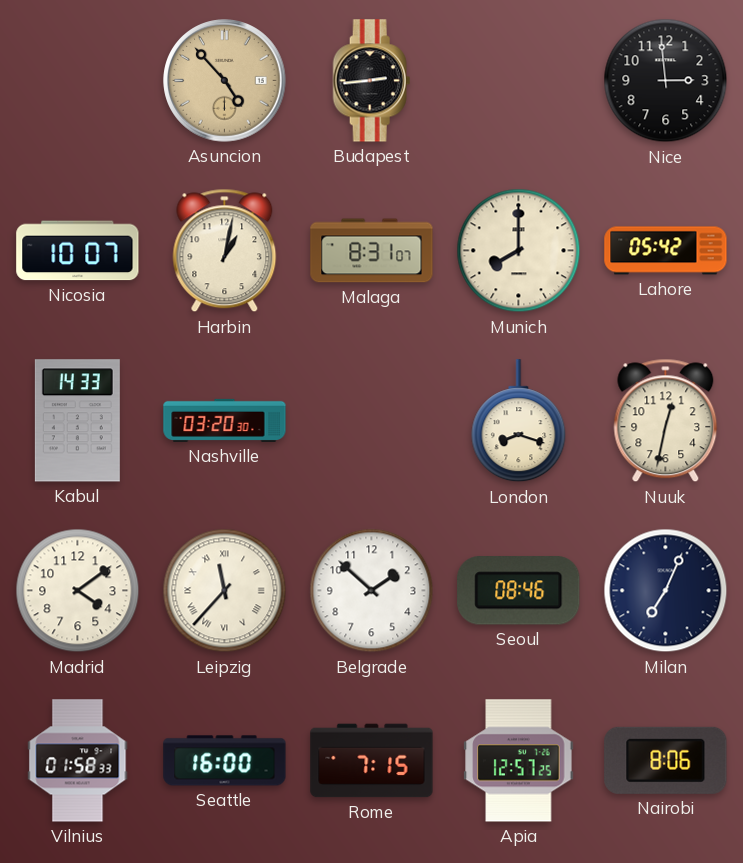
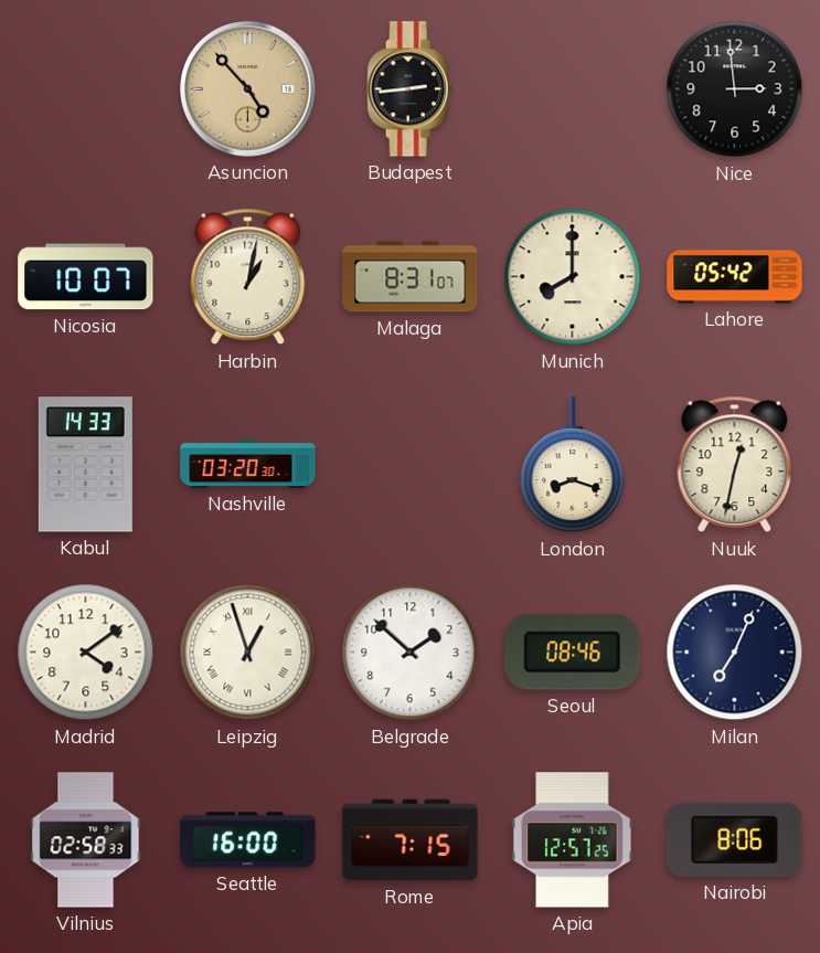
Leipzig: 11:37 -> 12:57
Vilnius: 01:58 -> 02:58
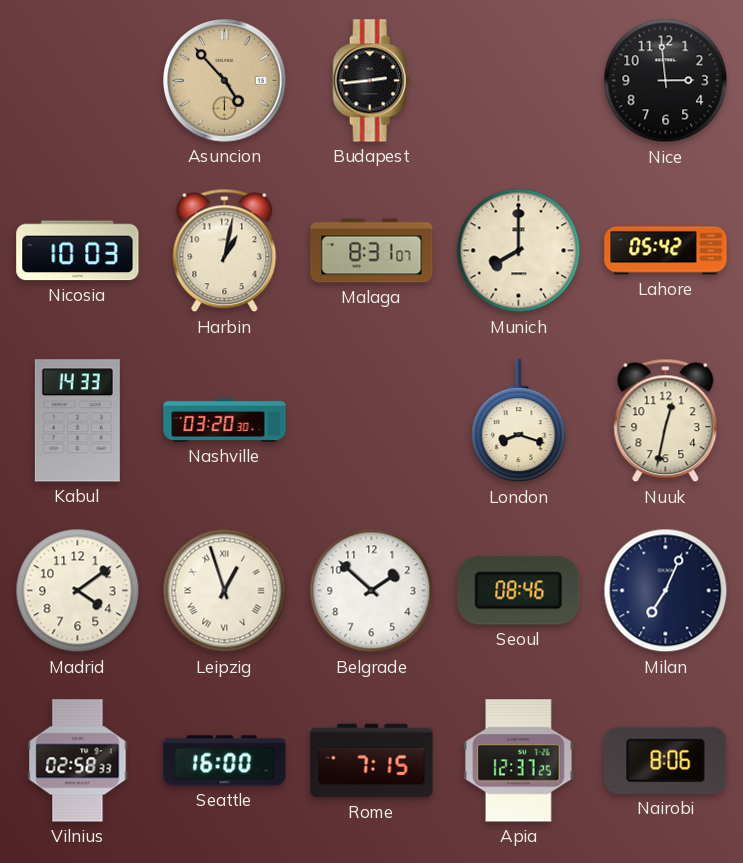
Nicosia: 10:07 -> 10:03
Apia: 12:57 -> 12:37
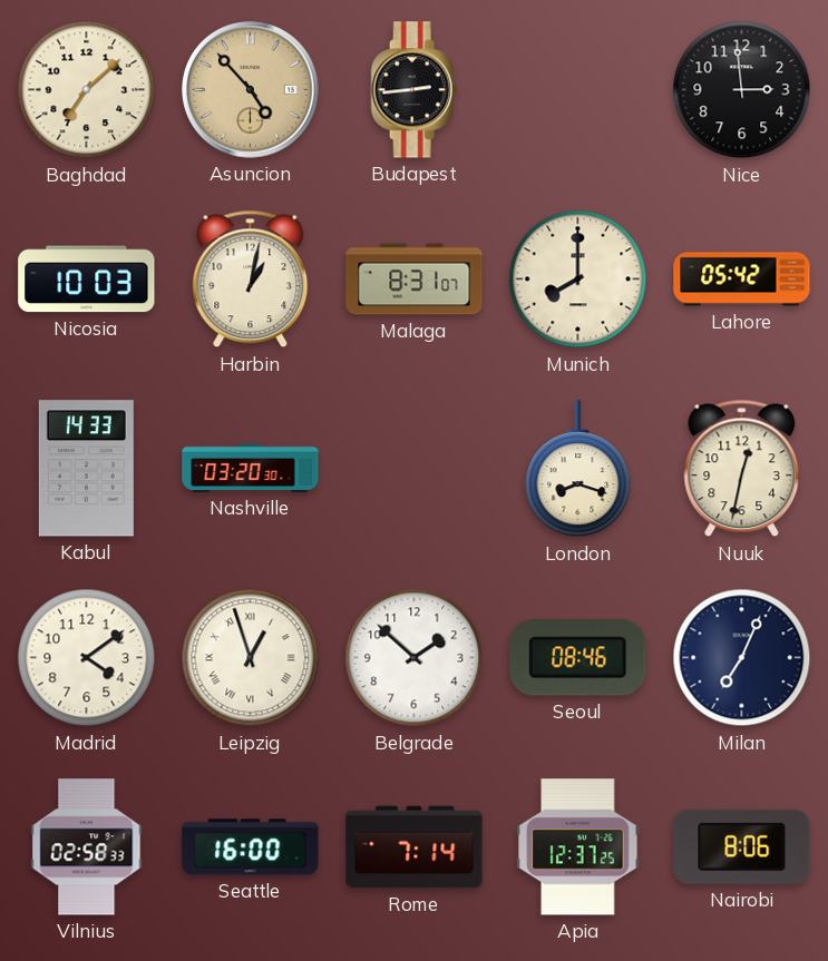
Baghdad: none -> 7:08
Rome: 7:15 -> 7:14
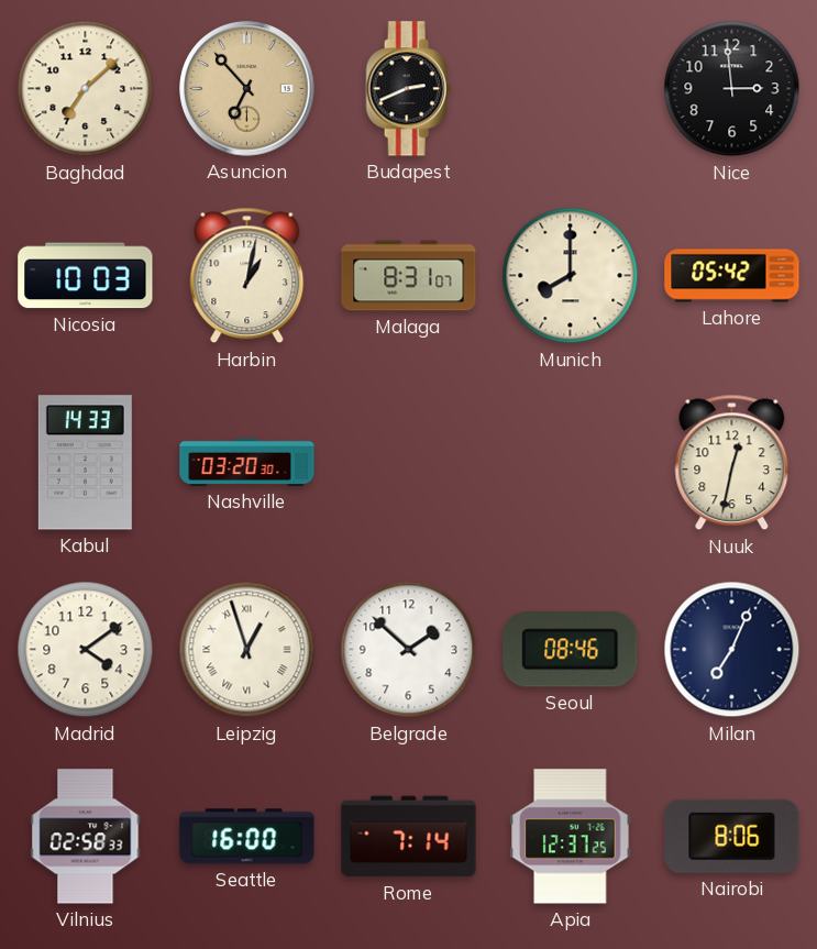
Asuncion: 4:53 -> 6:53
Budapest: 2:44 -> 2:41
London: 8:18 -> none
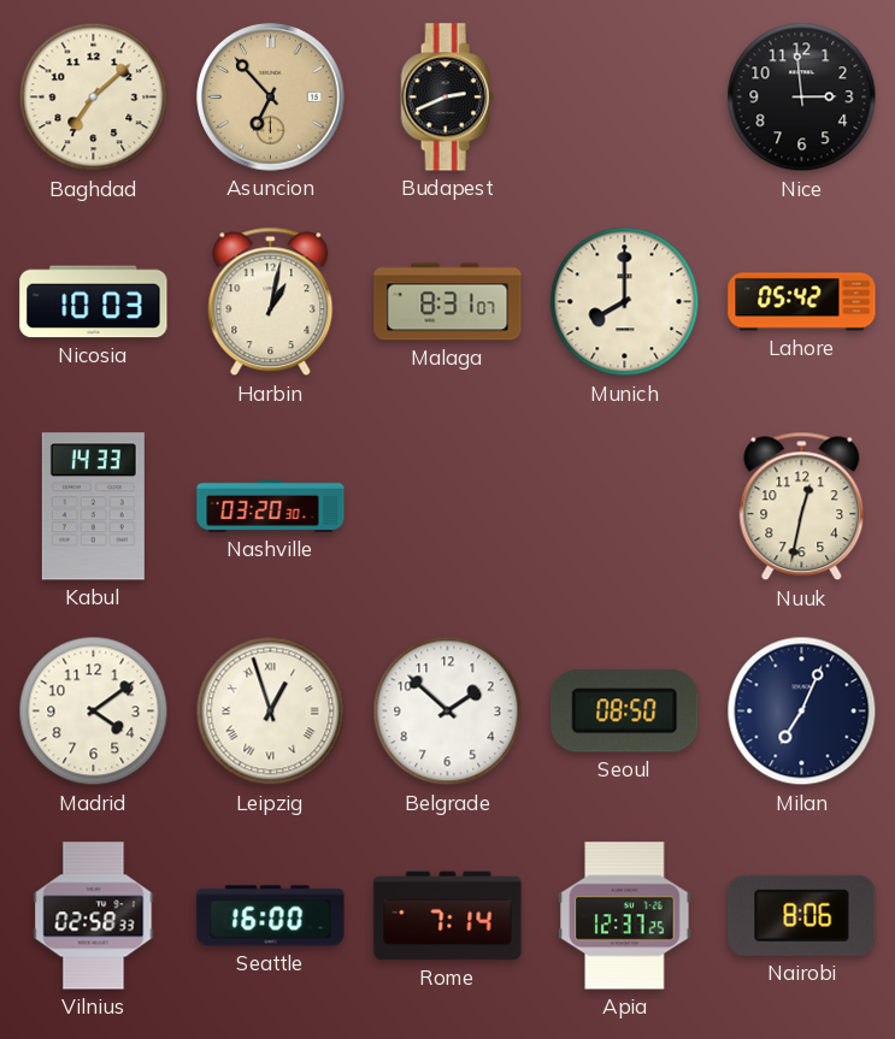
Seoul: 08:46 -> 08:50
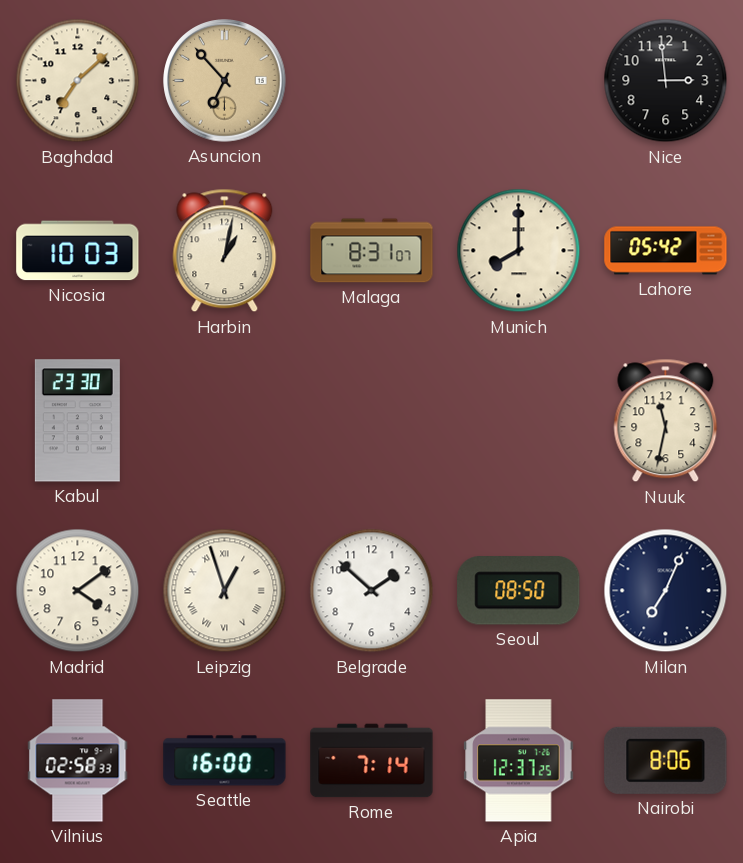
Budapest: 2:41 -> none
Kabul: 14:33 -> 23:30
Nashville: 03:20 -> none
Nuuk: 12:32 -> 11:32
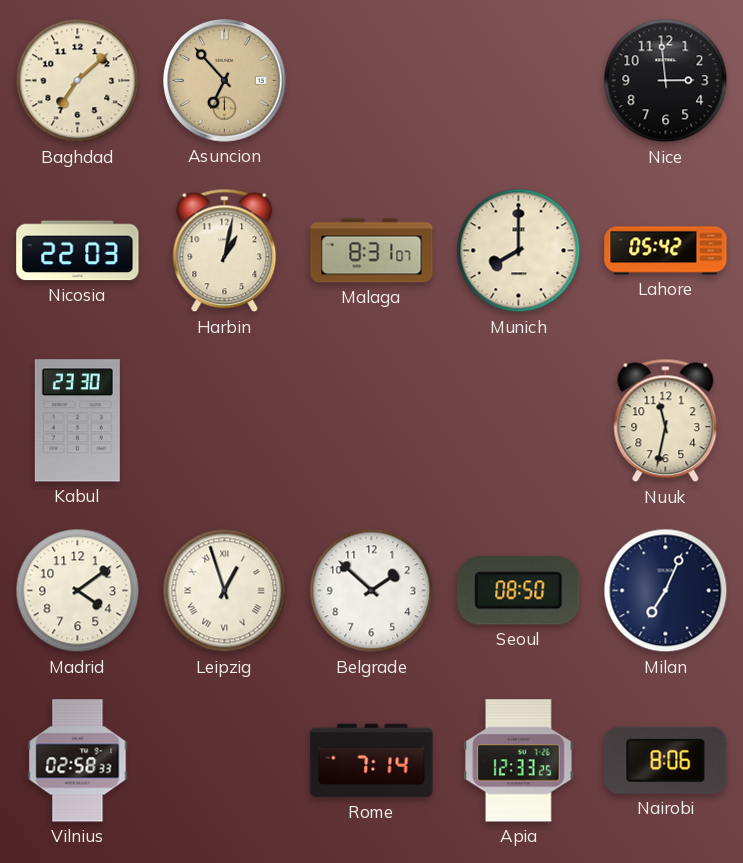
Nicosia: 10:03 -> 22:03
Seattle: 16:00 -> none
Apia: 12:37 -> 12:33
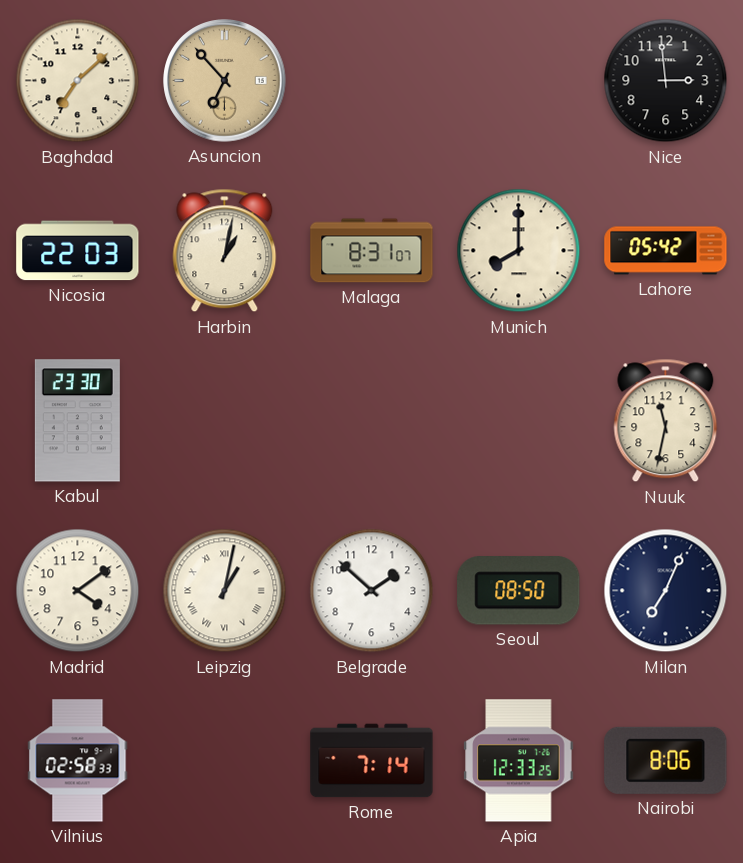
Leipzig: 12:57 -> 1:02
